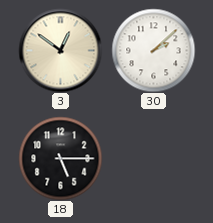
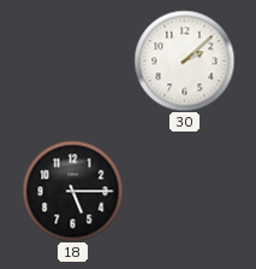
3: 12:51 -> none
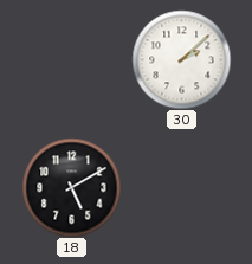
18: 5:15 -> 5:10
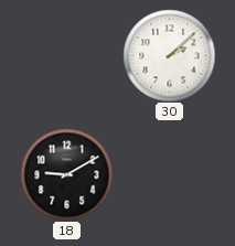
18: 5:10 -> 9:10
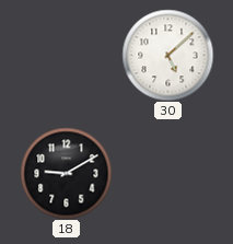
30: 2:08 -> 5:08
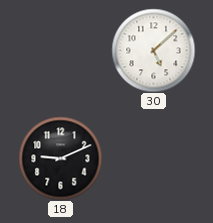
18: 9:10 -> 9:11
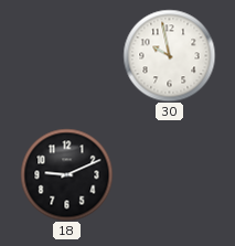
30: 5:08 -> 9:58
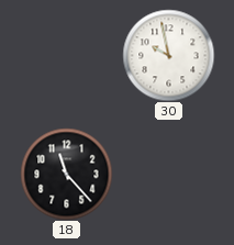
18: 9:11 -> 11:23
